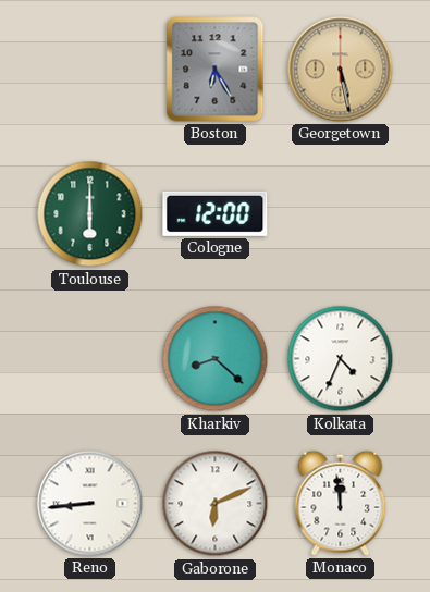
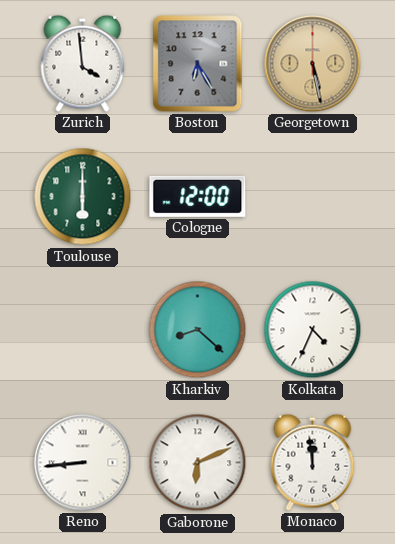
Zurich: none -> 3:59
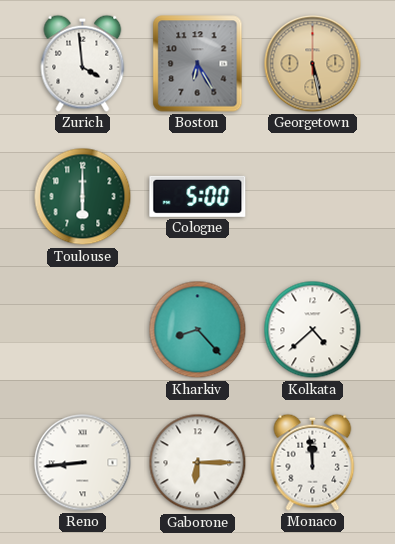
Cologne: 12:00 -> 5:00
Kharkiv: 8:22 -> 8:23
Kolkata: 4:34 -> 4:38
Gaborone: 6:11 -> 6:15
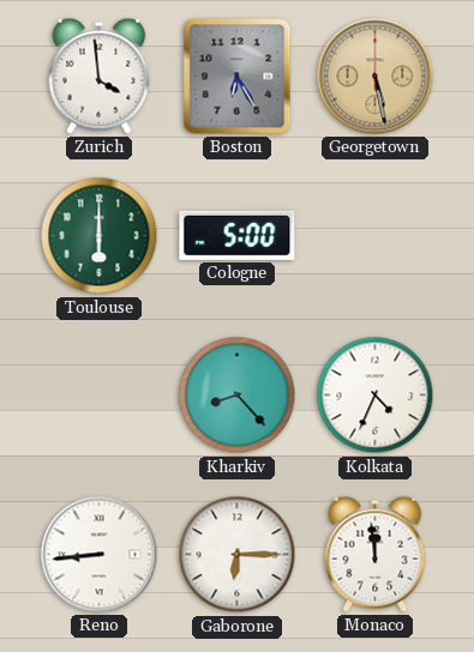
Kolkata: 4:38 -> 4:34
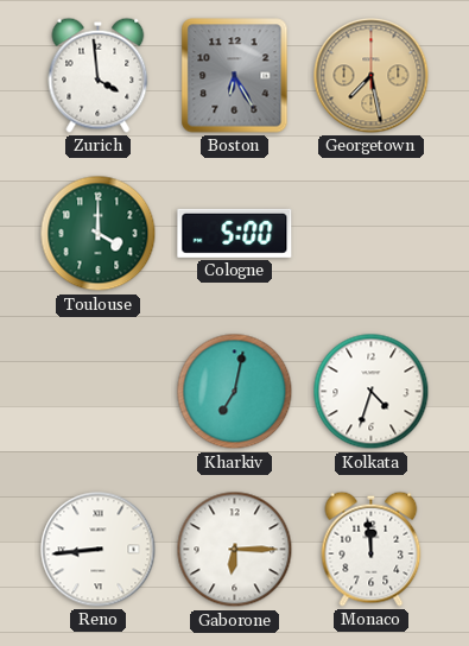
Georgetown: 5:28 -> 7:28
Toulouse: 6:00 -> 4:00
Kharkiv: 8:23 -> 7:02
Kolkata: 4:34 -> 4:33
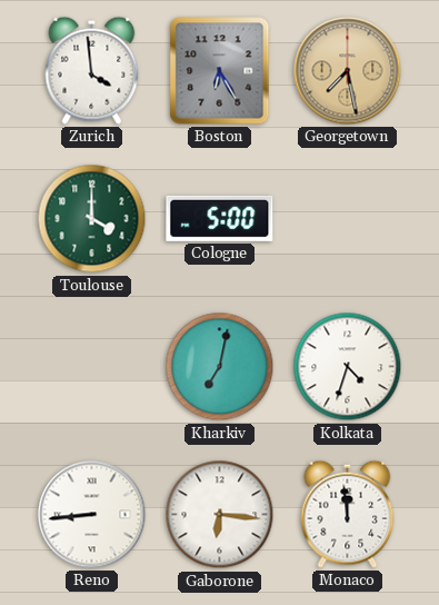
Gaborone: 6:15 -> 6:16
